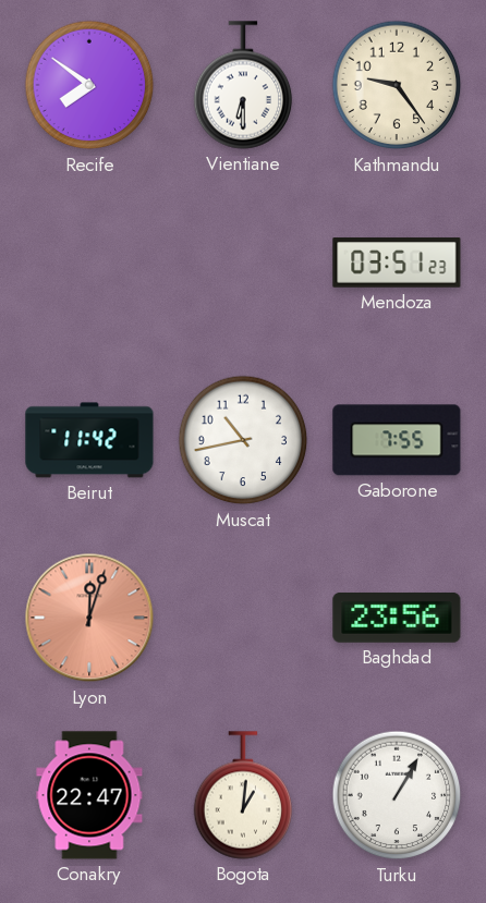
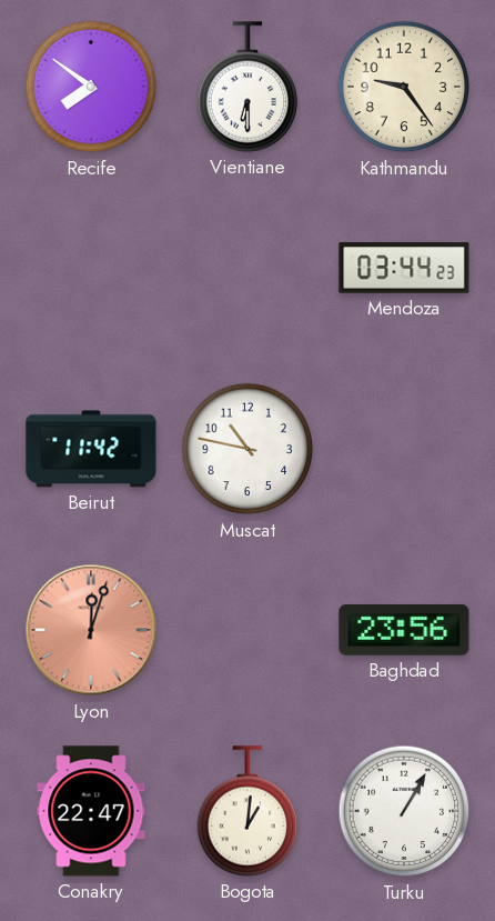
Mendoza: 03:51 -> 03:44
Muscat: 10:43 -> 10:47
Gaborone: 7:55 -> none
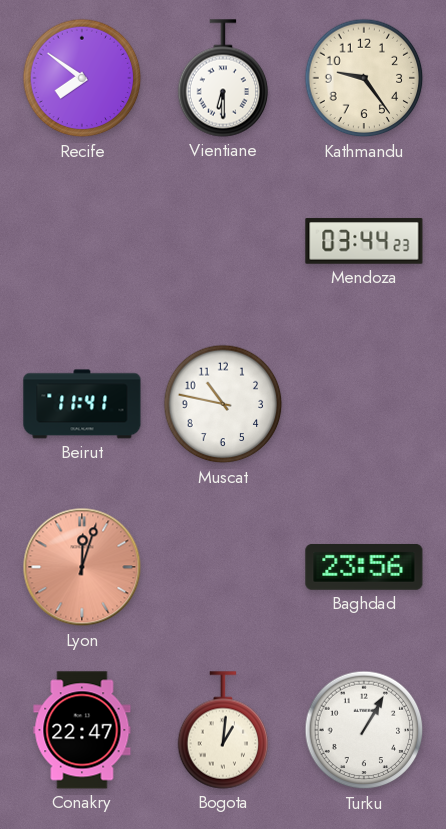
Beirut: 11:42 -> 11:41
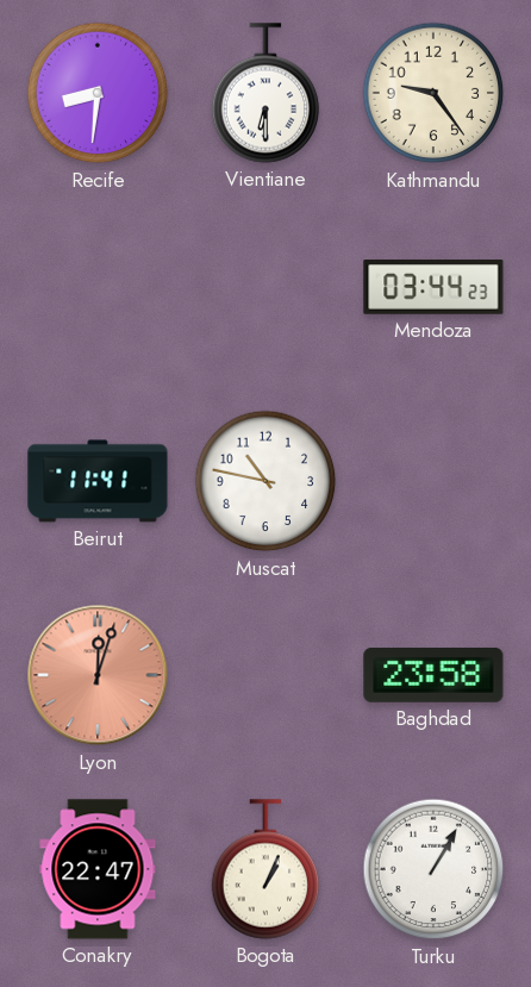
Recife: 7:51 -> 8:31
Baghdad: 23:56 -> 23:58
Bogota: 1:01 -> 1:04
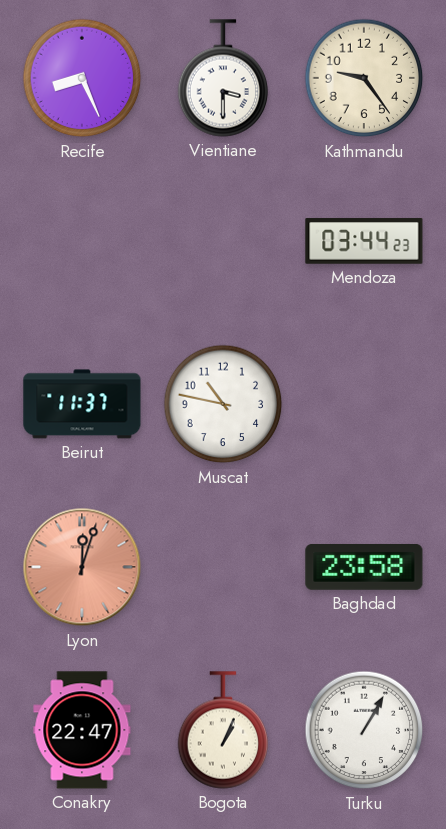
Recife: 8:31 -> 8:26
Vientiane: 6:30 -> 3:30
Beirut: 11:41 -> 11:37
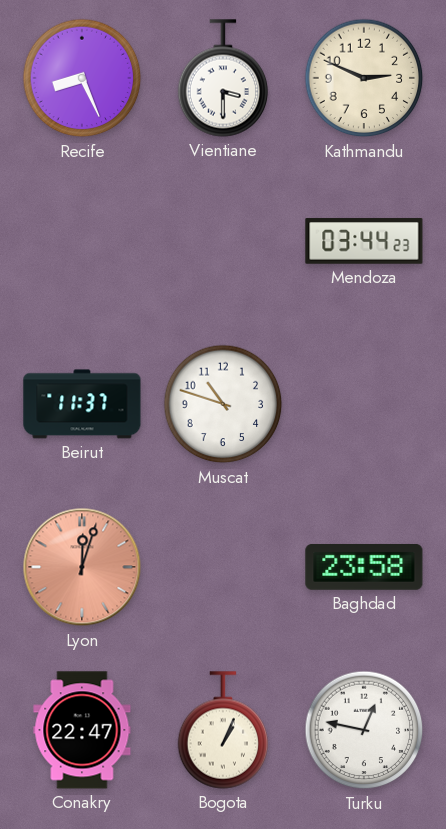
Kathmandu: 9:24 -> 2:49
Muscat: 10:47 -> 10:48
Turku: 1:05 -> 12:47
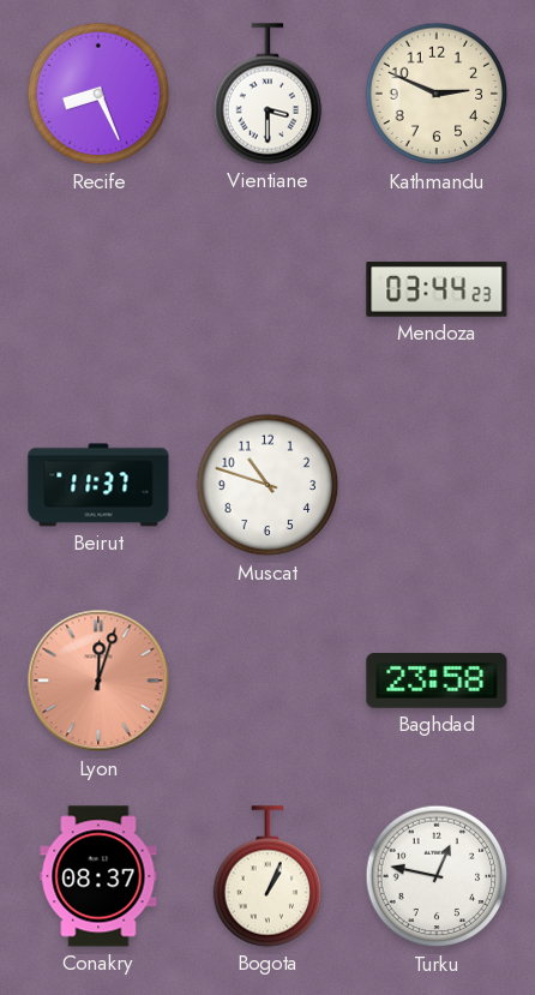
Conakry: 22:47 -> 08:37
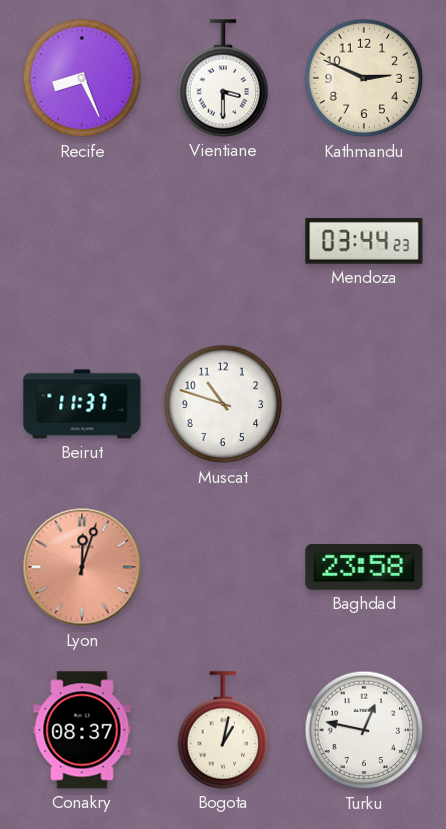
Bogota: 1:04 -> 1:02
